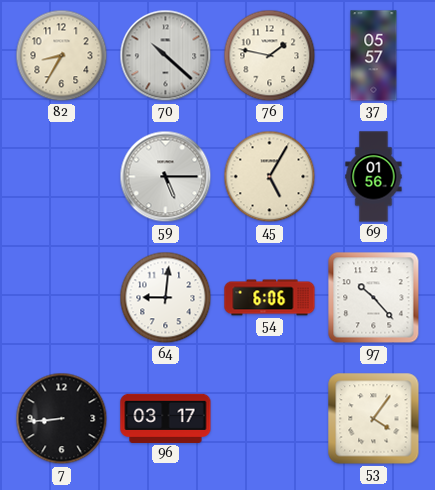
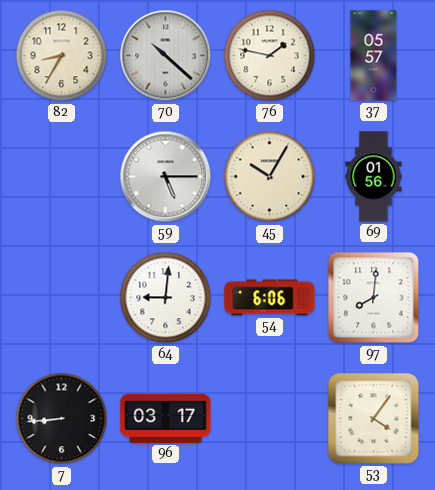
45: 5:05 -> 10:05
97: 10:23 -> 8:01
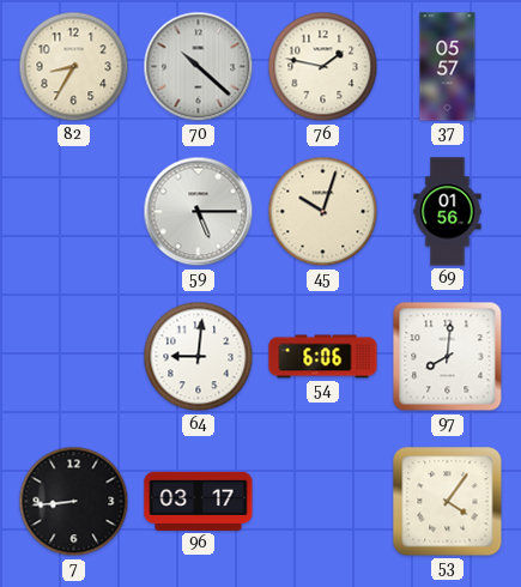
45: 10:05 -> 10:03
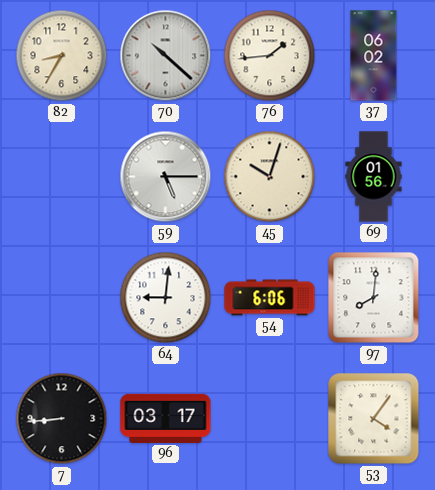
76: 1:47 -> 1:44
37: 05:57 -> 06:02
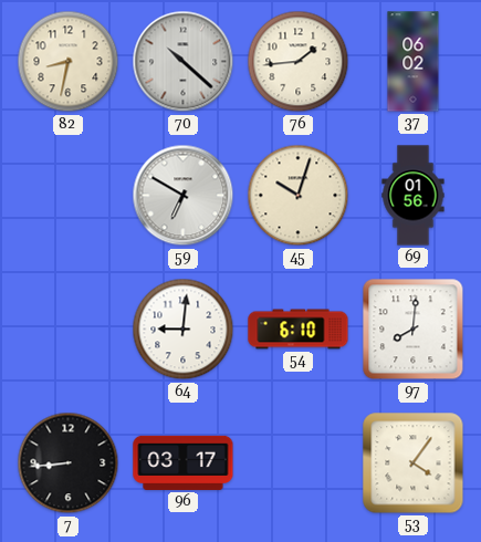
82: 8:35 -> 8:32
59: 5:15 -> 6:50
54: 6:06 -> 6:10
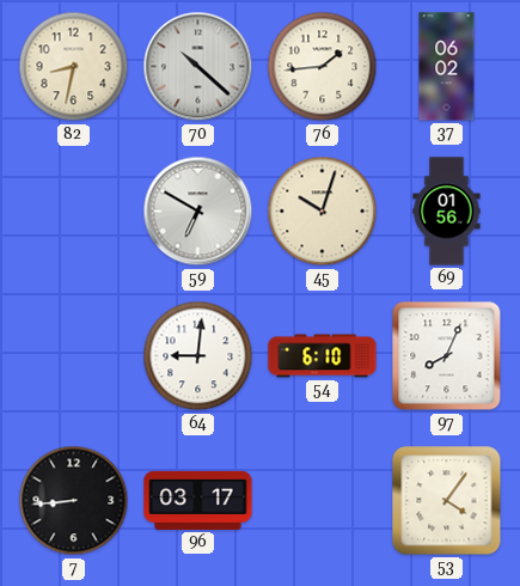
97: 8:01 -> 8:04
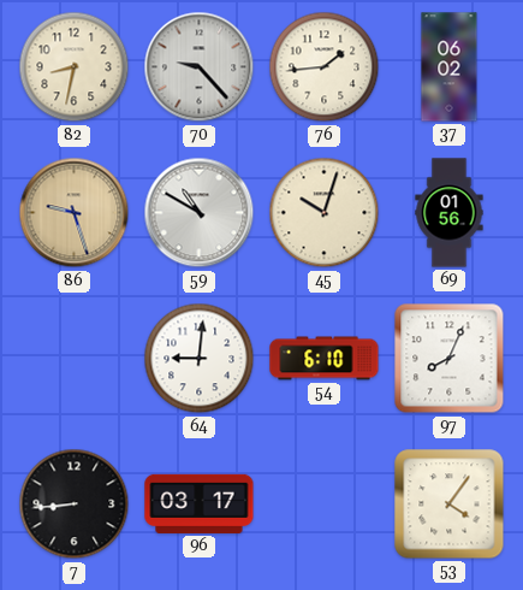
70: 10:22 -> 9:23
86: none -> 9:27
59: 6:50 -> 10:50
